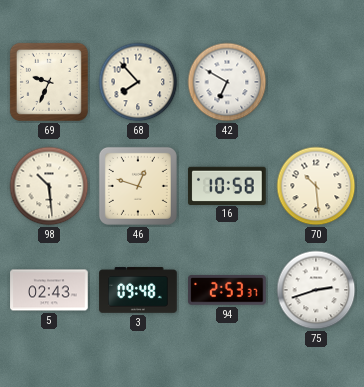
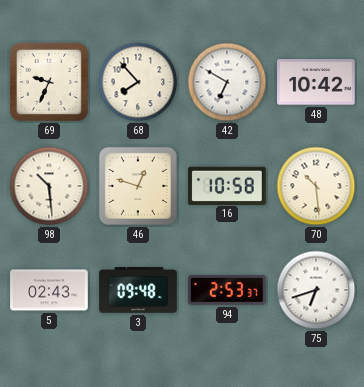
48: none -> 10:42
75: 2:42 -> 6:42
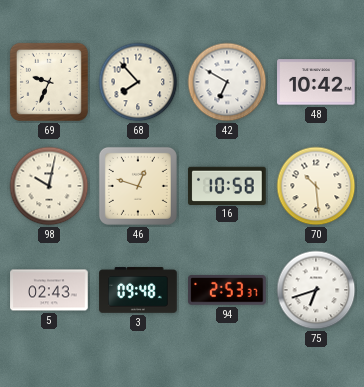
98: 10:29 -> 10:02
